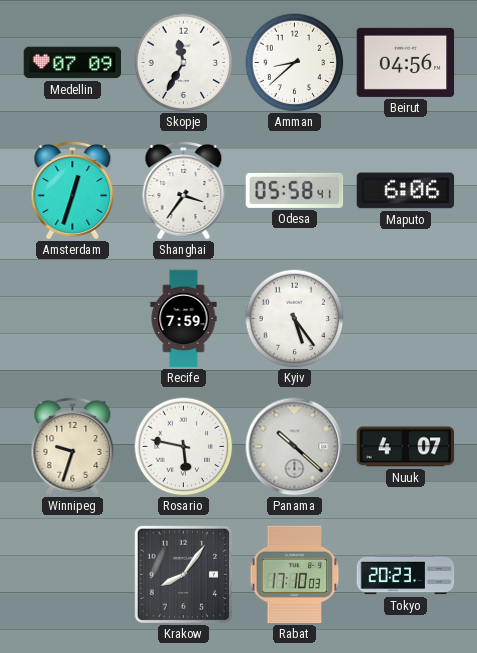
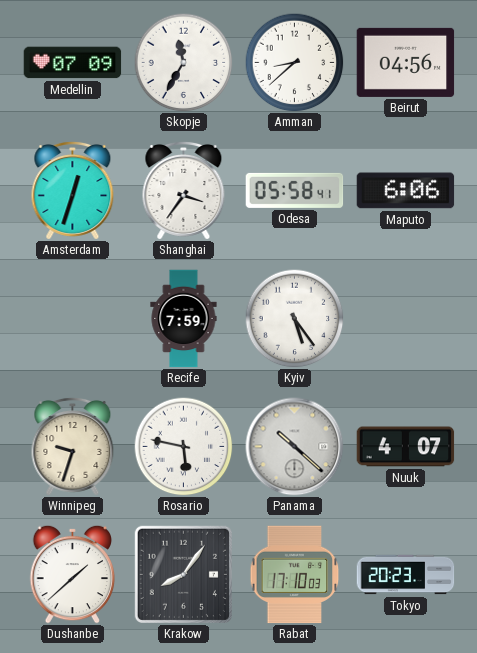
Dushanbe: none -> 1:38
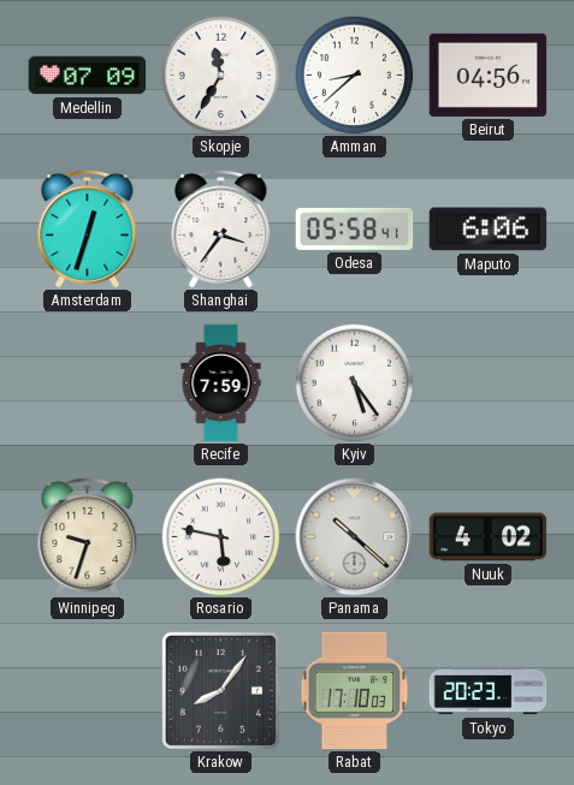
Nuuk: 4:07 -> 4:02
Dushanbe: 1:38 -> none
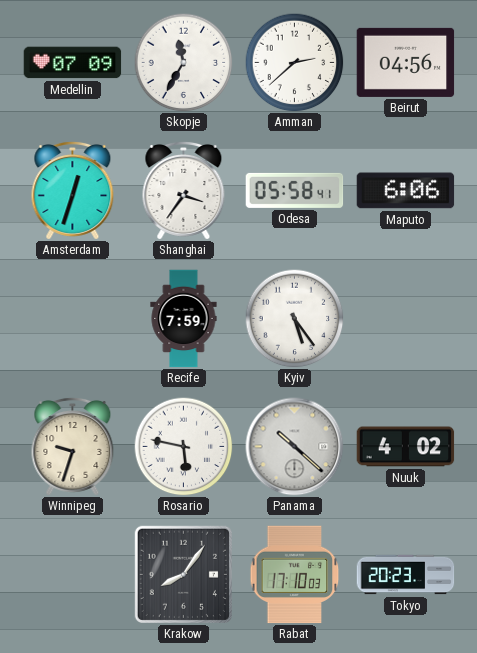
Amman: 8:38 -> 2:38
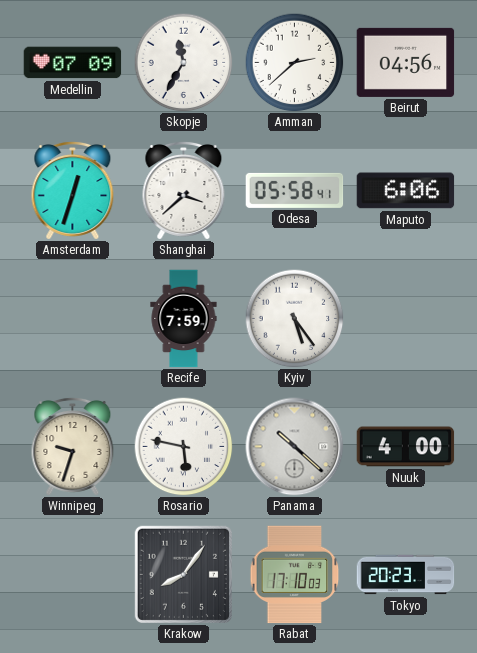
Shanghai: 3:36 -> 3:38
Nuuk: 4:02 -> 4:00
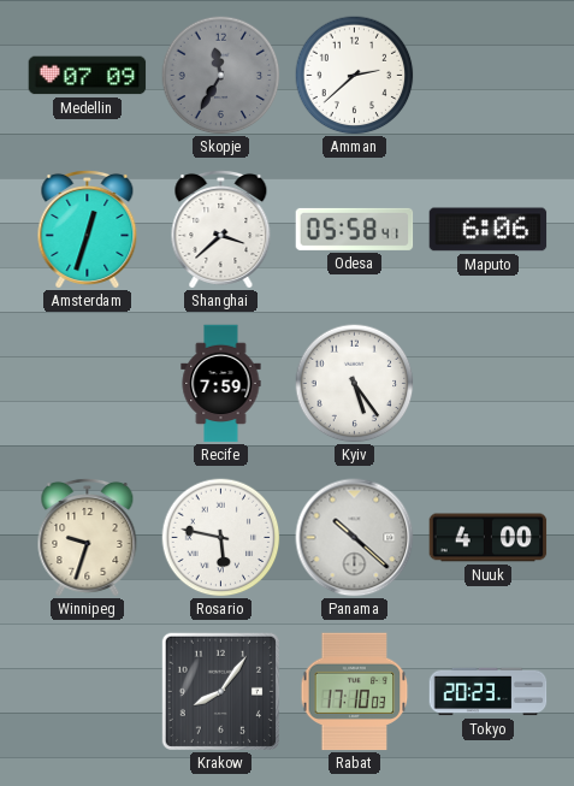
Skopje dial: white -> grey
Beirut: 04:56 -> none
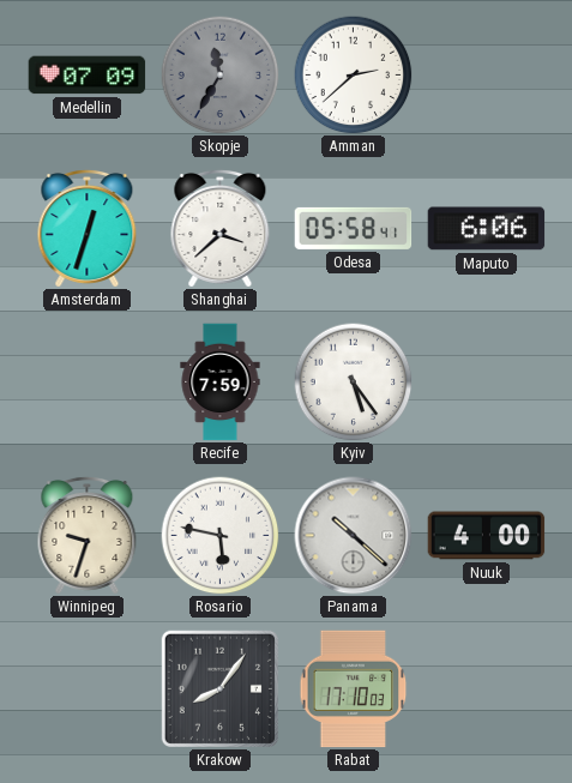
Tokyo: 20:23 -> none
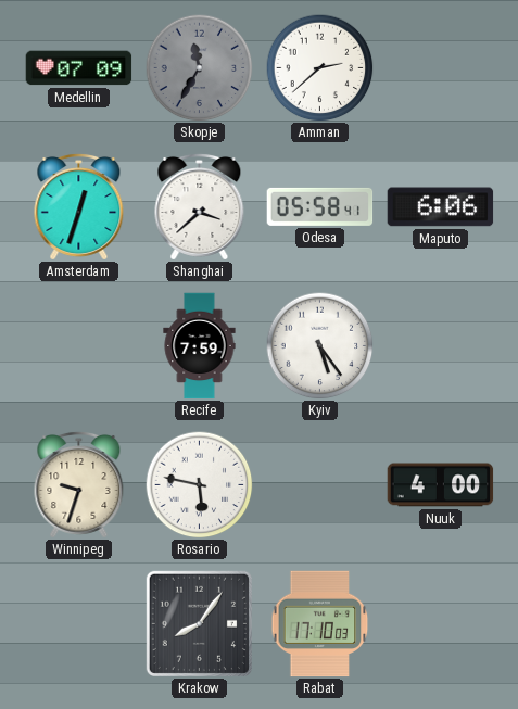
Panama: 10:22 -> none
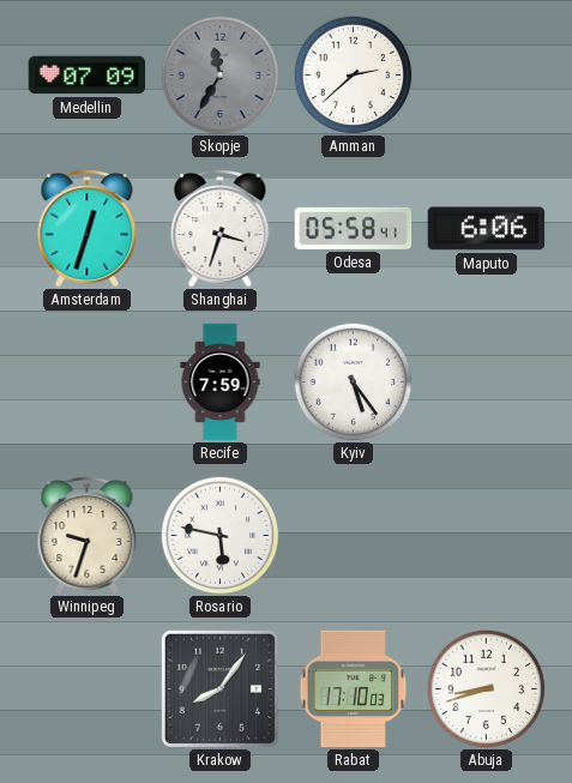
Shanghai: 3:38 -> 3:33
Nuuk: 4:00 -> none
Abuja: none -> 8:42
